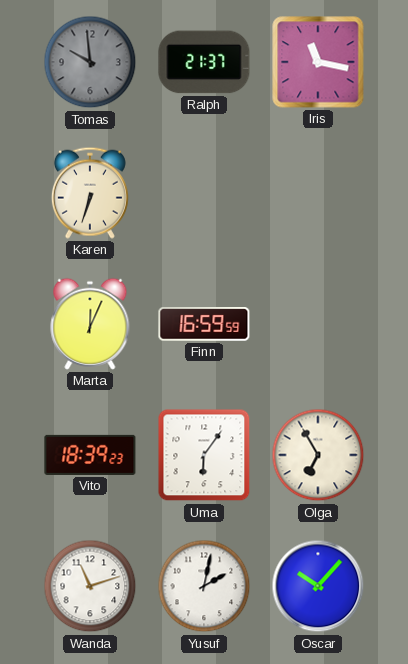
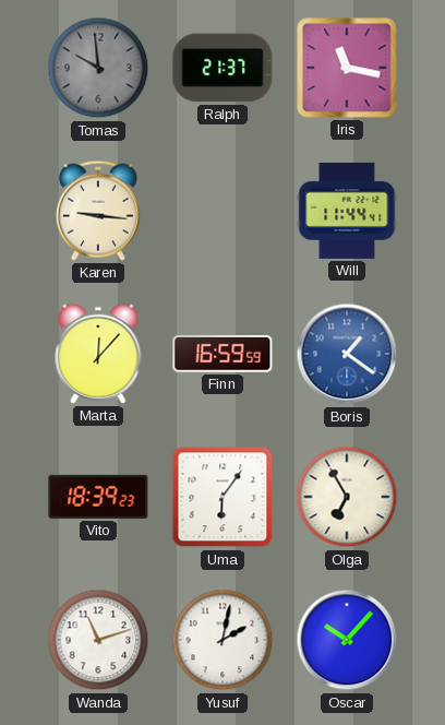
Karen: 6:33 -> 9:16
Will: none -> 11:44
Marta: 12:04 -> 12:07
Boris: none -> 1:21
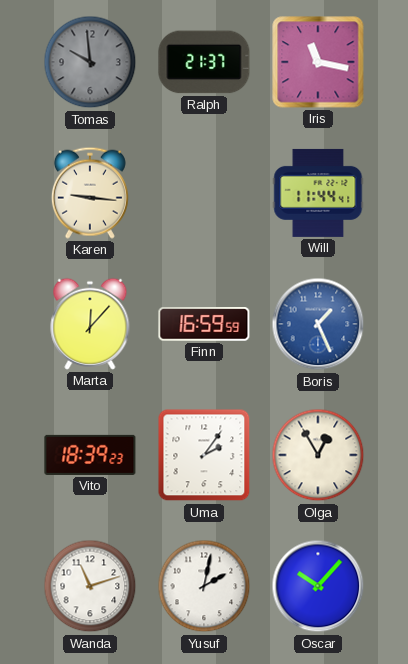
Boris: 1:21 -> 1:26
Uma: 6:06 -> 2:06
Olga: 6:55 -> 12:55
